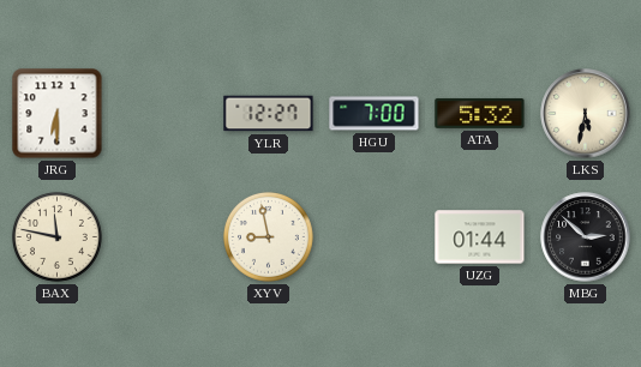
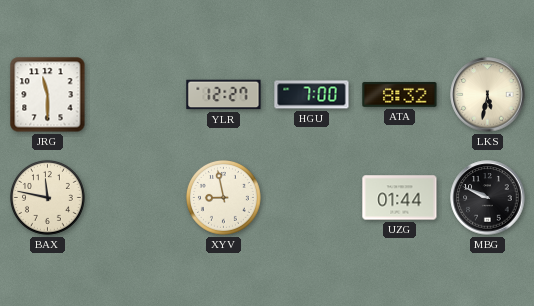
JRG: 6:30 -> 11:30
ATA: 5:32 -> 8:32
MBG: 2:52 -> 9:49
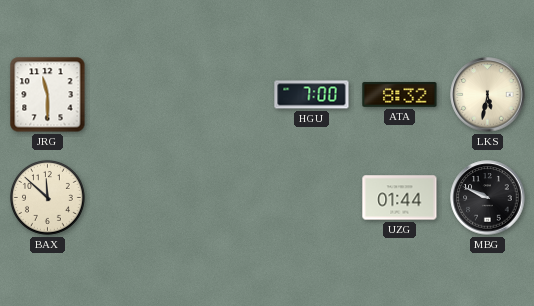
YLR: 12:27 -> none
BAX: 11:47 -> 11:52
XYV: 8:58 -> none
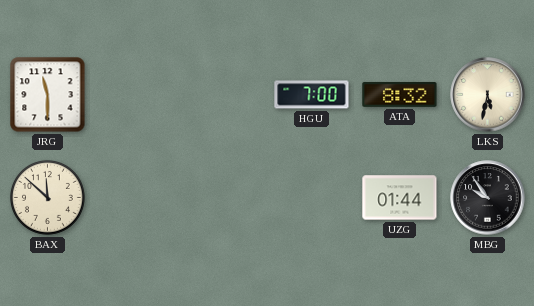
MBG: 9:49 -> 9:54
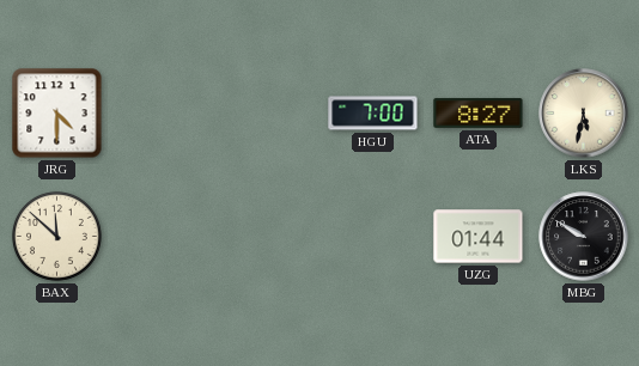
JRG: 11:30 -> 4:30
ATA: 8:32 -> 8:27
MBG: 9:54 -> 9:50
